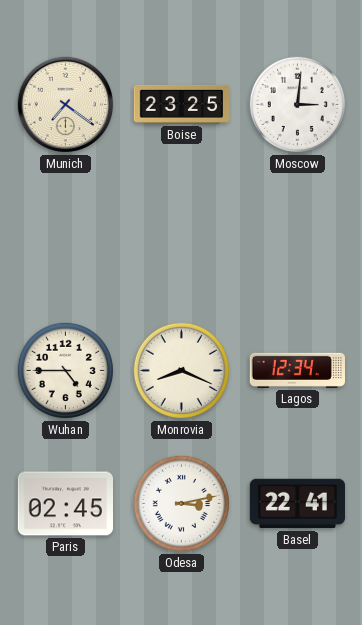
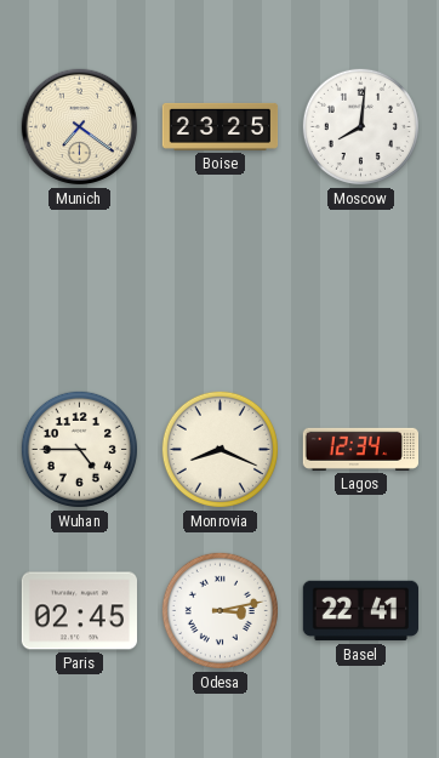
Moscow: 3:01 -> 8:01
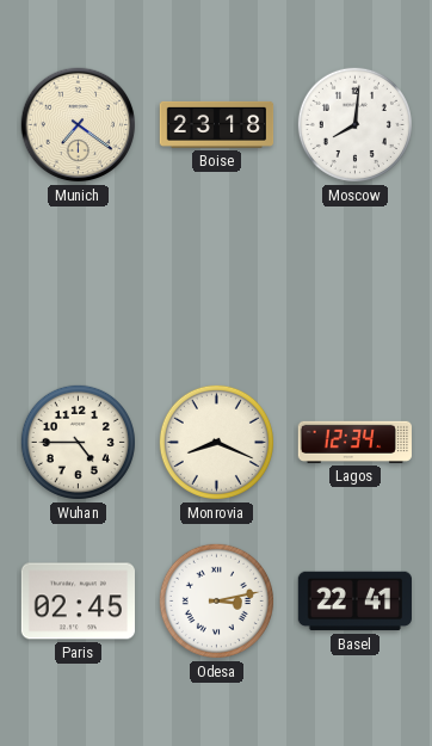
Boise: 23:25 -> 23:18
